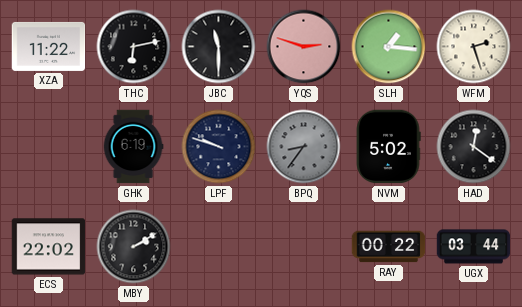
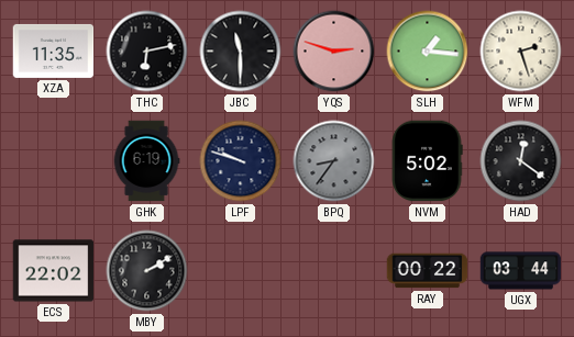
XZA: 11:22 -> 11:35
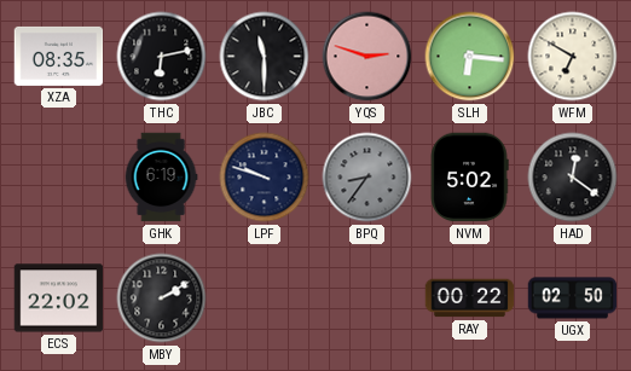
XZA: 11:35 -> 08:35
SLH: 1:16 -> 6:16
WFM: 2:27 -> 6:50
UGX: 03:44 -> 02:50
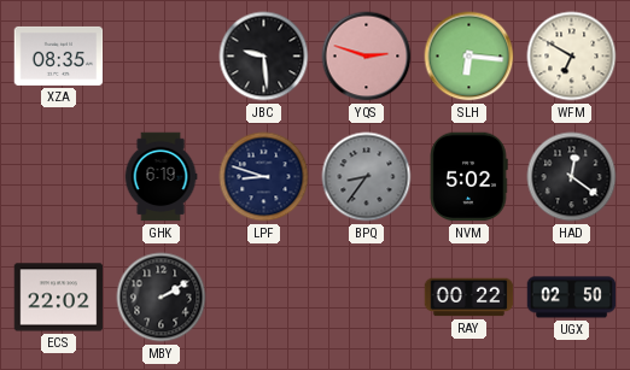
THC: 6:13 -> none
JBC: 11:30 -> 9:29
LPF: 9:48 -> 8:48
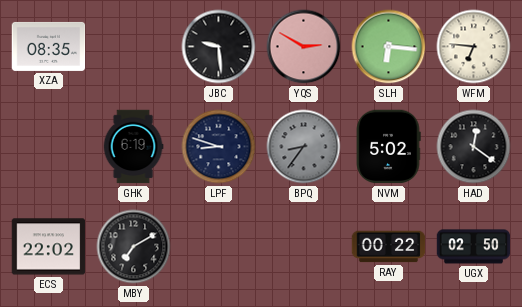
YQS: 2:48 -> 2:50
WFM: 6:50 -> 6:46
MBY: 2:10 -> 7:10
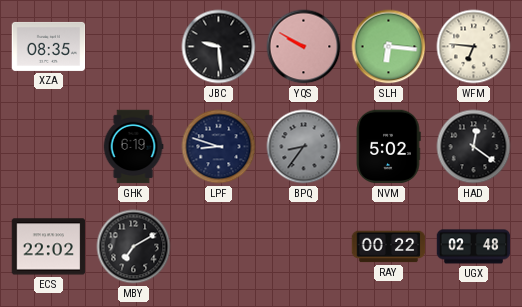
YQS: 2:50 -> 9:50
UGX: 02:50 -> 02:48
